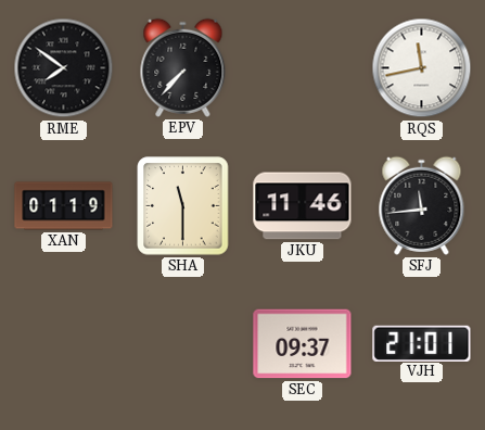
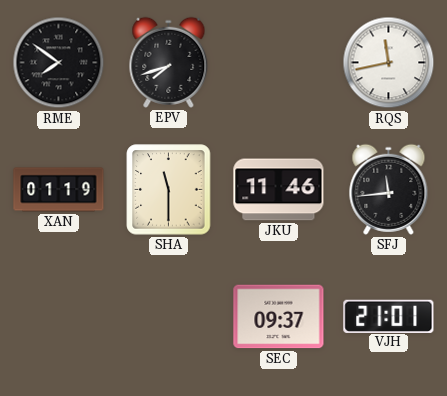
EPV: 7:37 -> 7:42
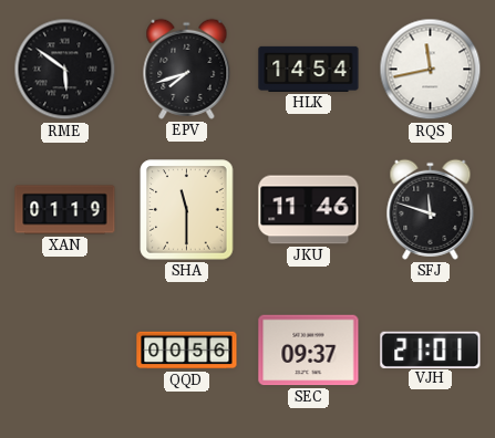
RME: 7:51 -> 5:51
HLK: none -> 14:54
SFJ: 11:44 -> 11:48
QQD: none -> 00:56
